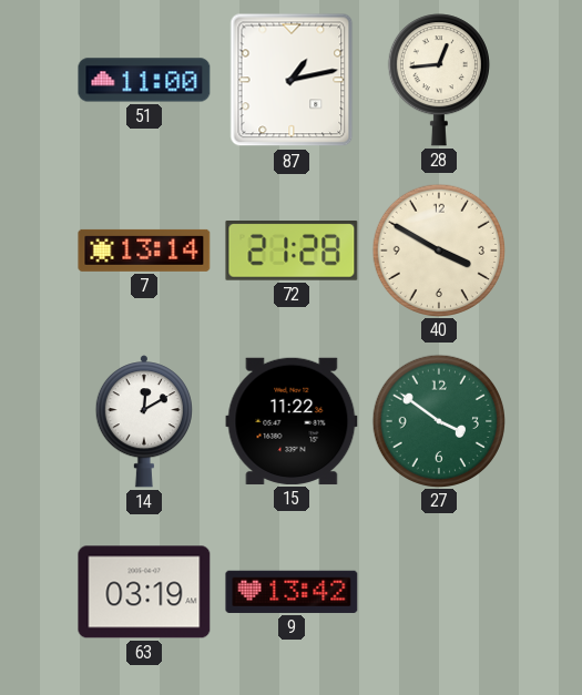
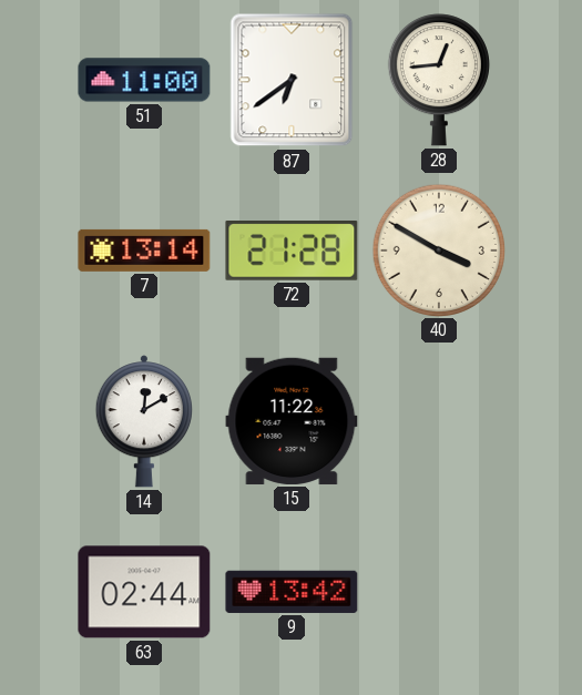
87: 1:13 -> 6:39
27: 3:51 -> none
63: 03:19 -> 02:44
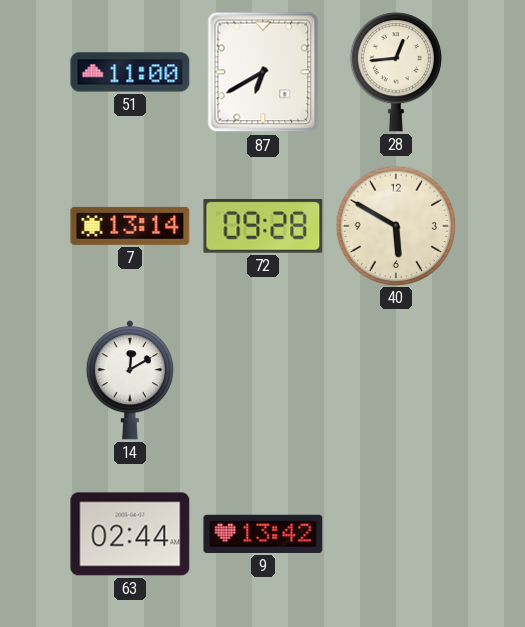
87: 6:39 -> 6:40
72: 21:28 -> 09:28
40: 3:50 -> 5:50
15: 11:22 -> none
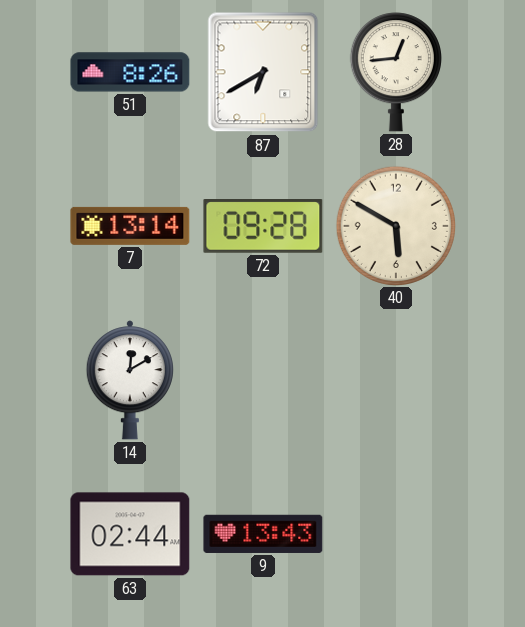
51: 11:00 -> 8:26
9: 13:42 -> 13:43
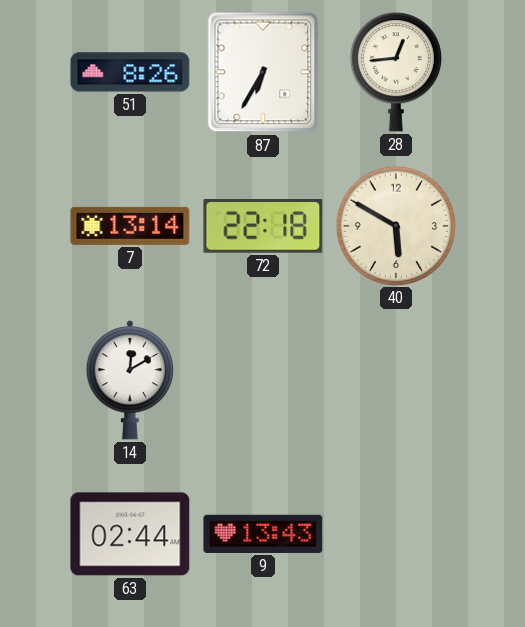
87: 6:40 -> 6:35
72: 09:28 -> 22:18
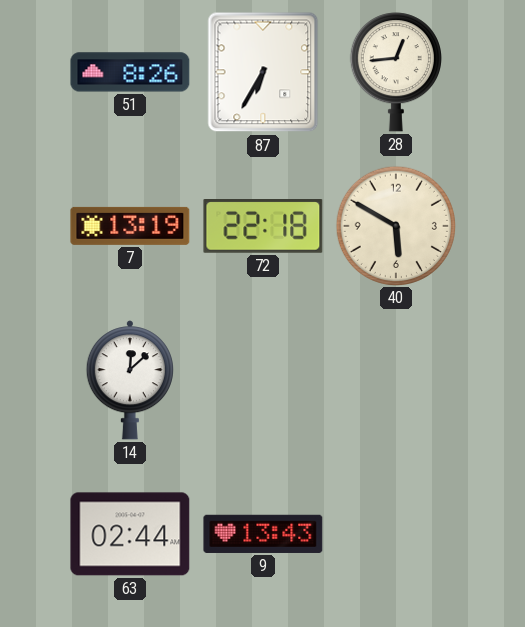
7: 13:14 -> 13:19
14: 12:10 -> 12:08
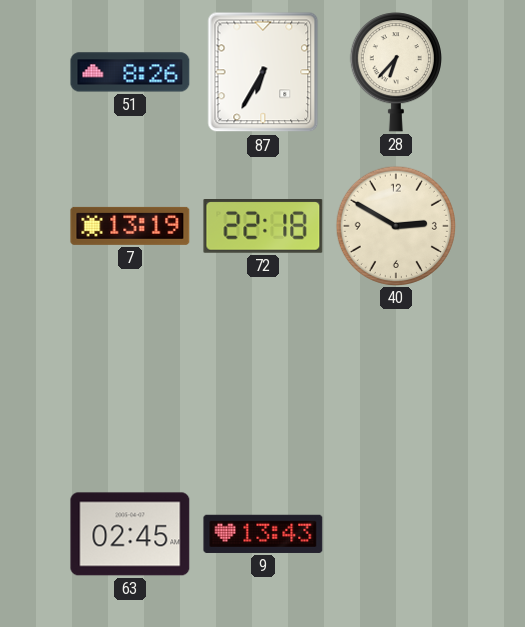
28: 12:44 -> 6:37
40: 5:50 -> 2:50
14: 12:08 -> none
63: 02:44 -> 02:45
